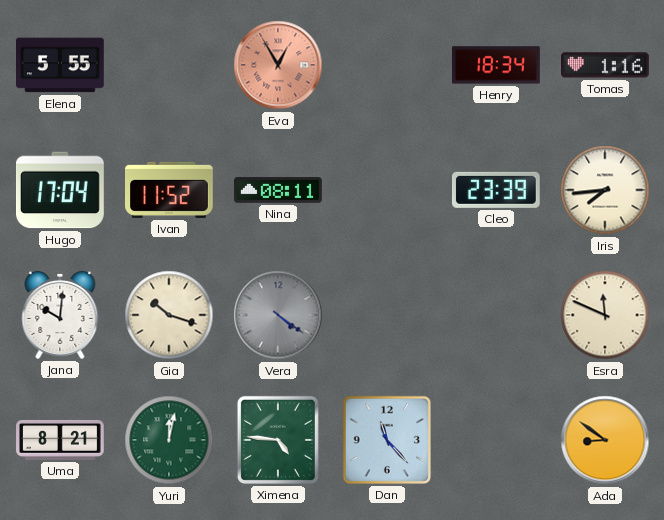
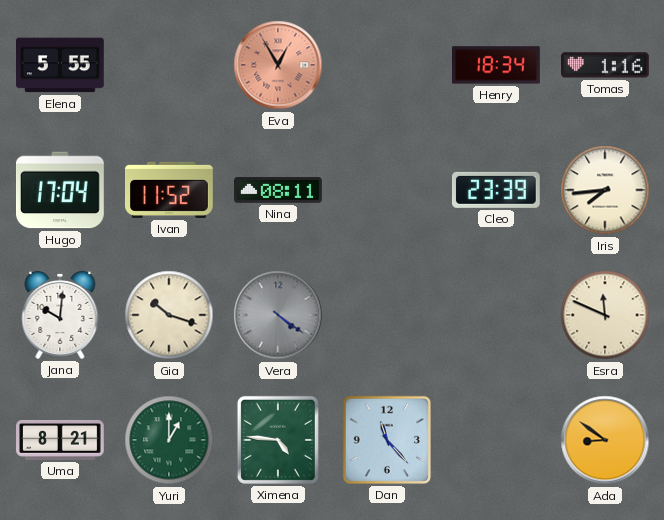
Yuri: 12:02 -> 1:00
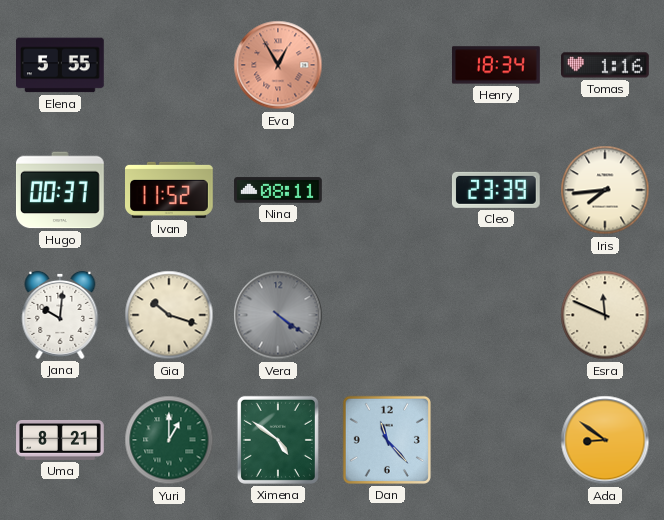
Hugo: 17:04 -> 00:37
Ximena: 4:46 -> 4:51
